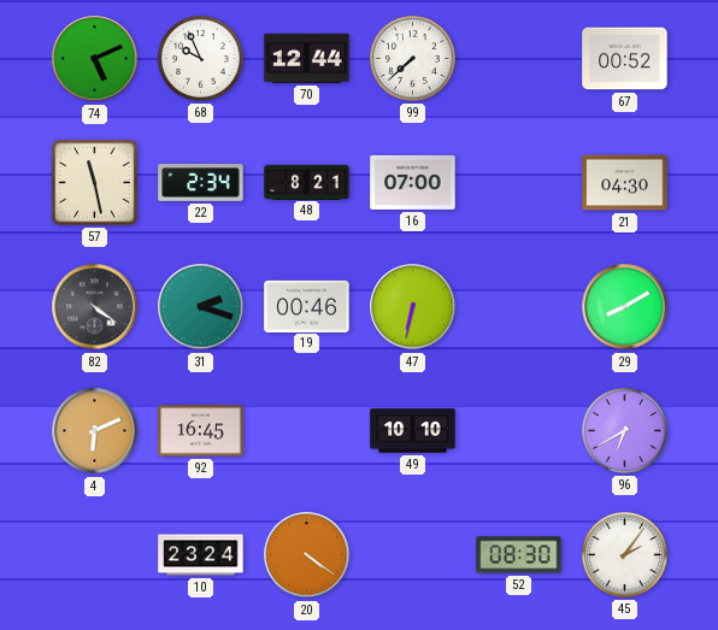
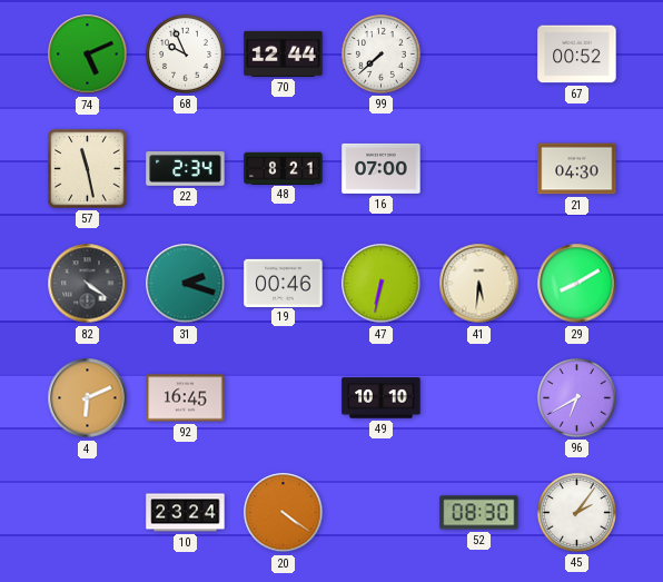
41: none -> 5:31
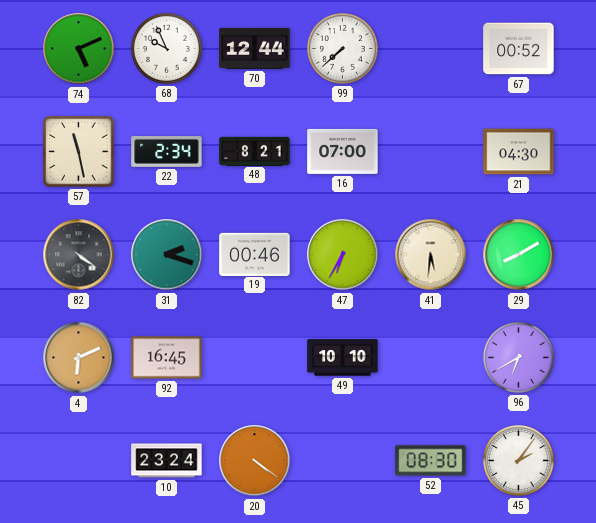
47: 6:32 -> 6:35
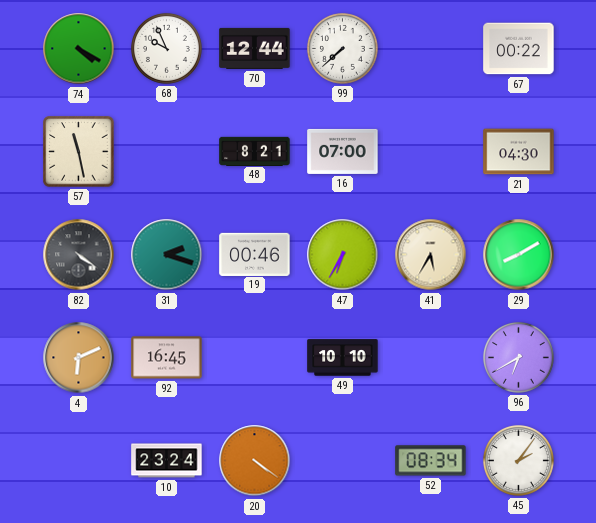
74: 5:11 -> 4:20
67: 00:52 -> 00:22
22: 2:34 -> none
41: 5:31 -> 5:35
52: 08:30 -> 08:34
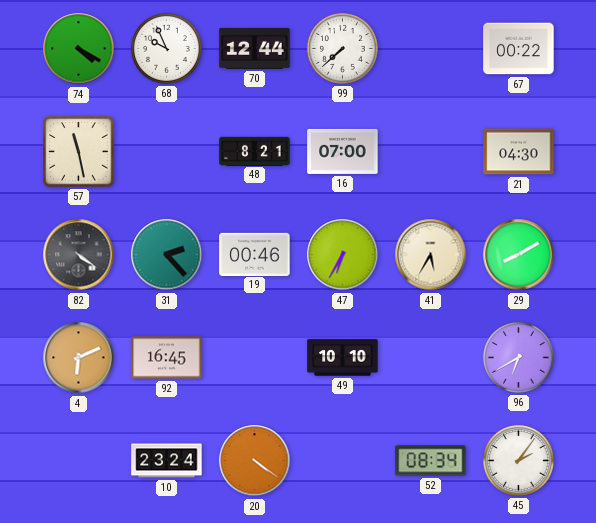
31: 2:18 -> 2:23
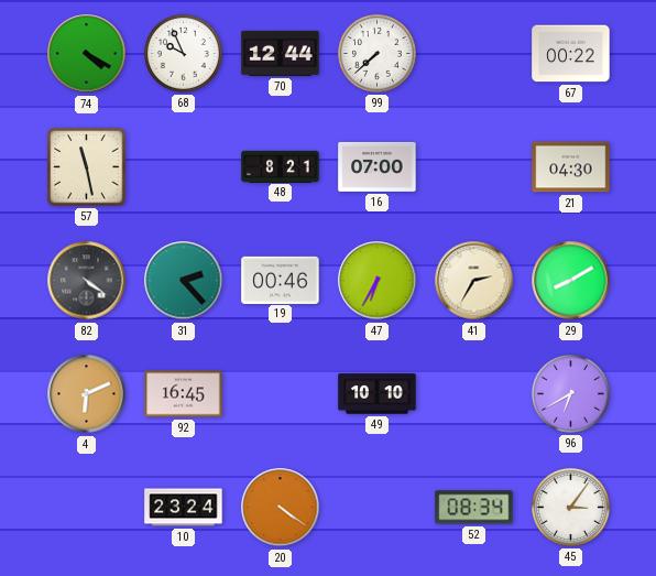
41: 5:35 -> 2:35
45: 2:06 -> 3:06
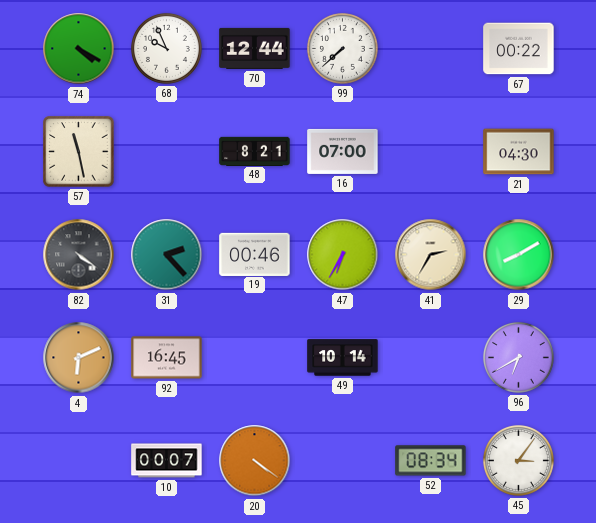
49: 10:10 -> 10:14
10: 23:24 -> 00:07
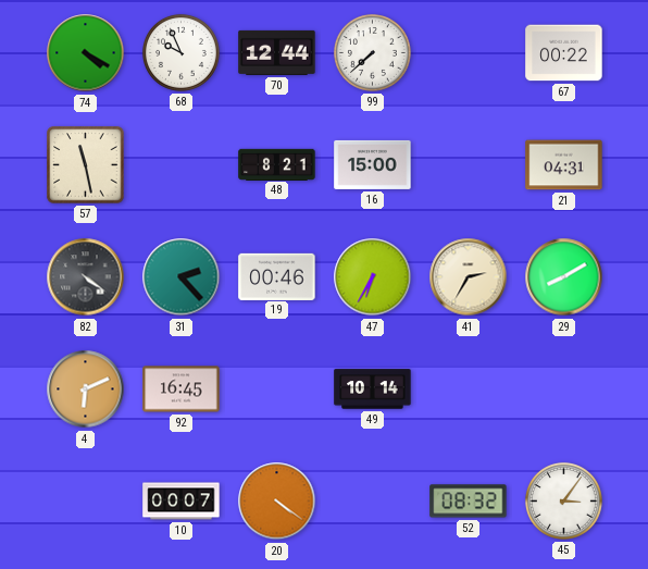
16: 07:00 -> 15:00
21: 04:30 -> 04:31
96: 6:40 -> none
52: 08:34 -> 08:32
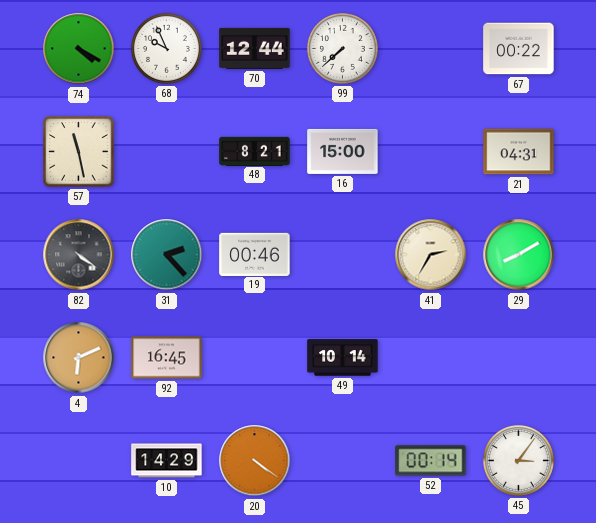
47: 6:35 -> none
10: 00:07 -> 14:29
52: 08:32 -> 00:14
